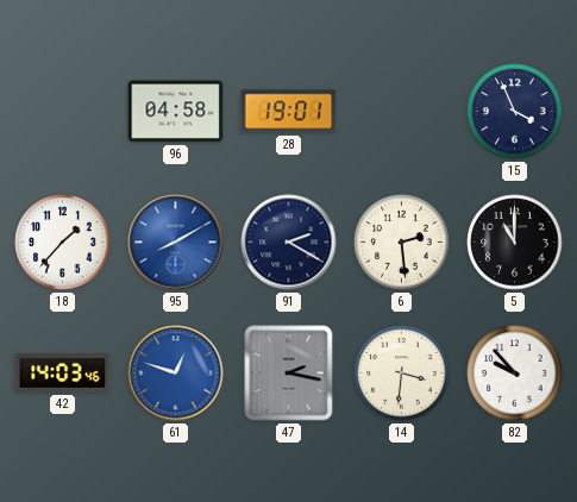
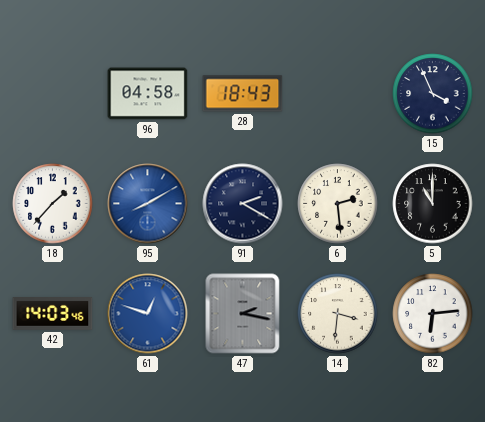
28: 19:01 -> 18:43
82: 9:53 -> 6:14
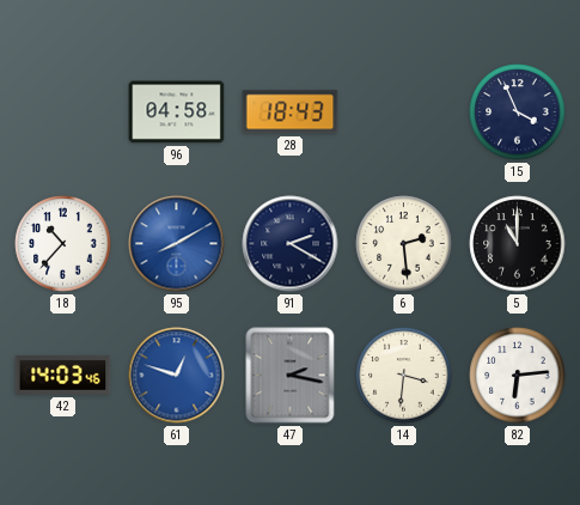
18: 1:37 -> 10:37
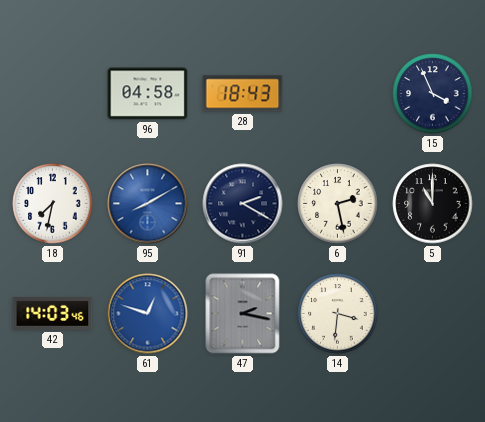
18: 10:37 -> 7:32
6: 2:29 -> 2:28
82: 6:14 -> none
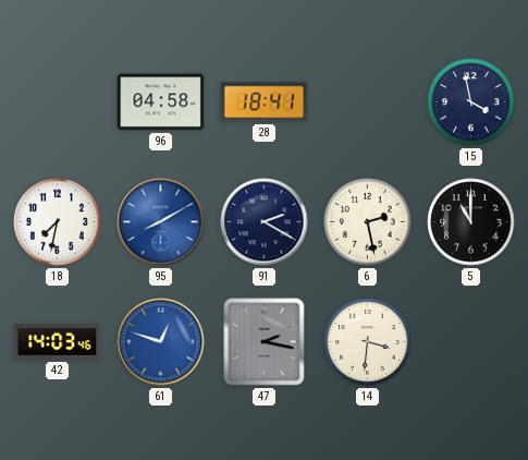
28: 18:43 -> 18:41
15: 3:56 -> 3:58
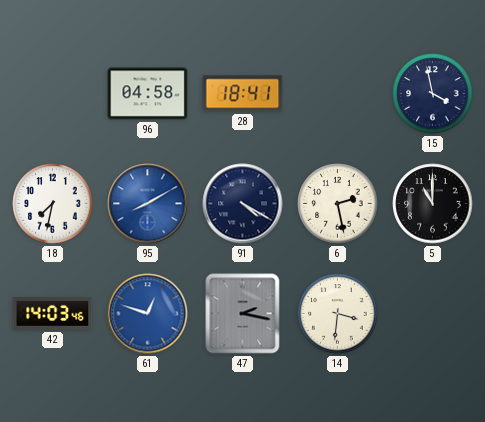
91: 2:20 -> 4:20
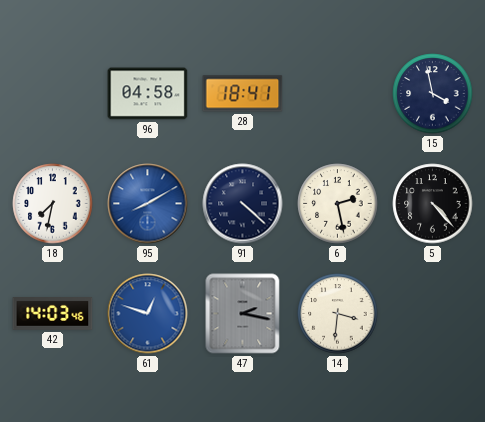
91: 4:20 -> 4:22
5: 11:00 -> 4:23
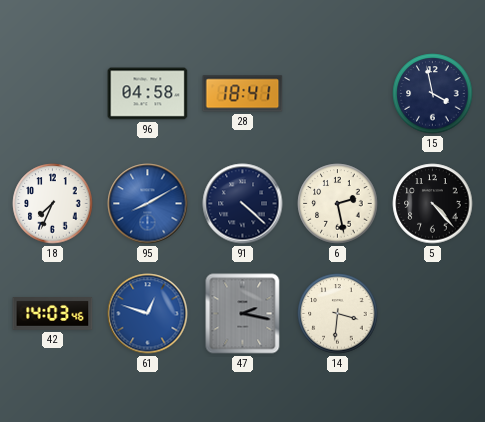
18: 7:32 -> 7:34
